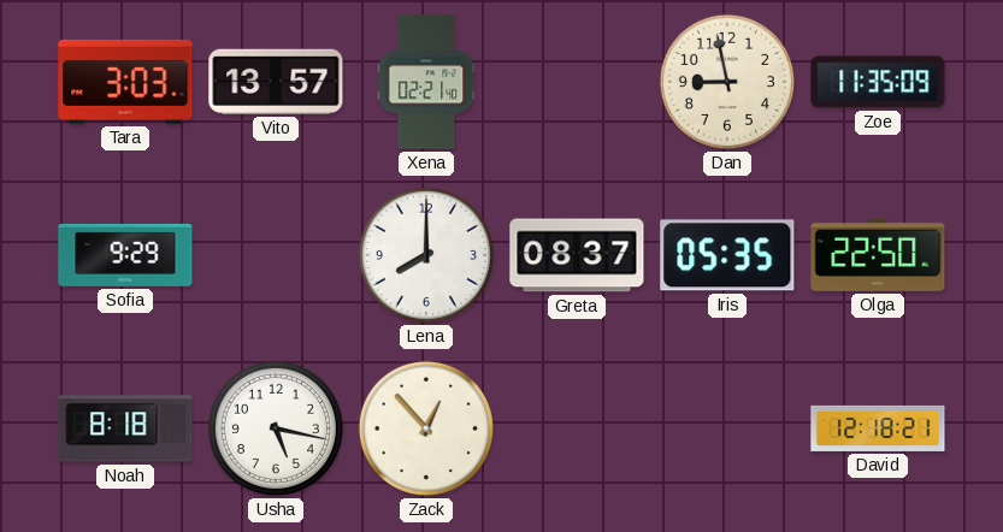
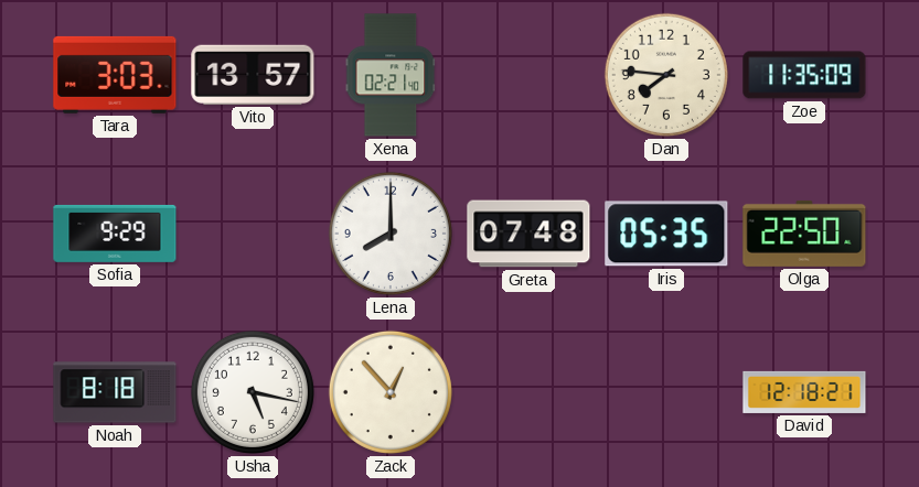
Dan: 8:58 -> 7:46
Greta: 08:37 -> 07:48
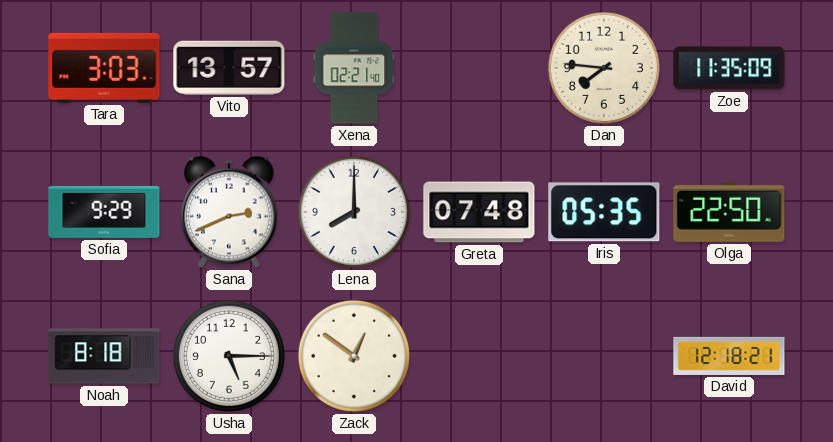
Sana: none -> 2:41
Usha: 5:17 -> 5:15
Zack: 12:53 -> 12:51
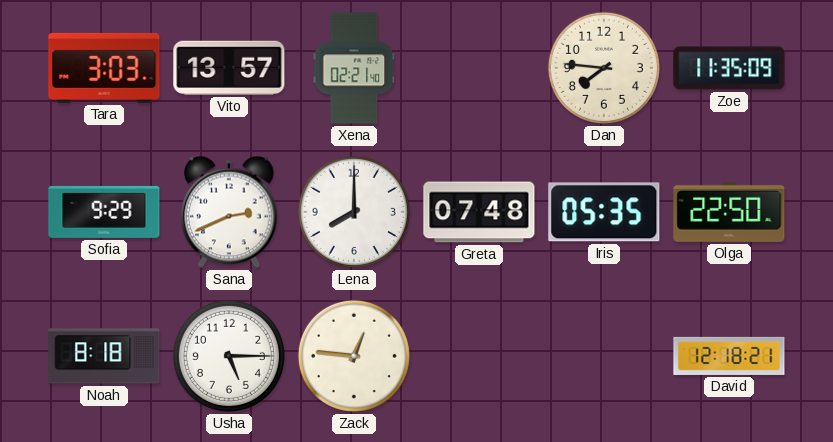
Zack: 12:51 -> 12:46
